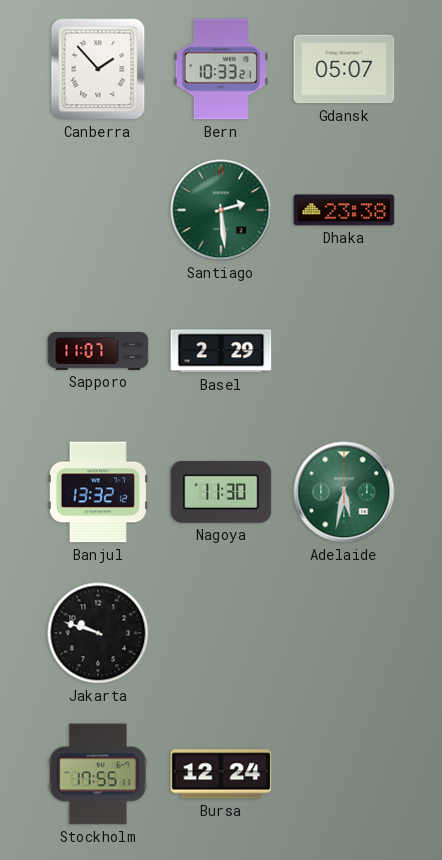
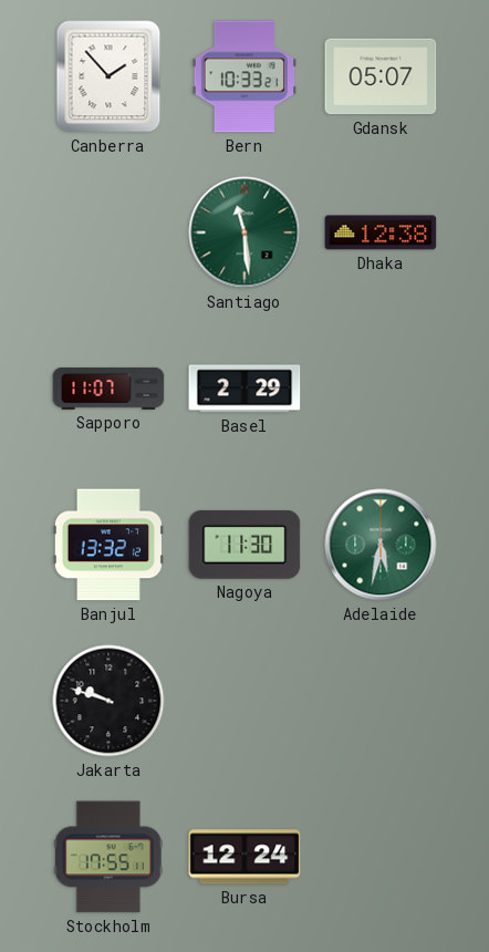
Santiago: 2:29 -> 11:29
Dhaka: 23:38 -> 12:38
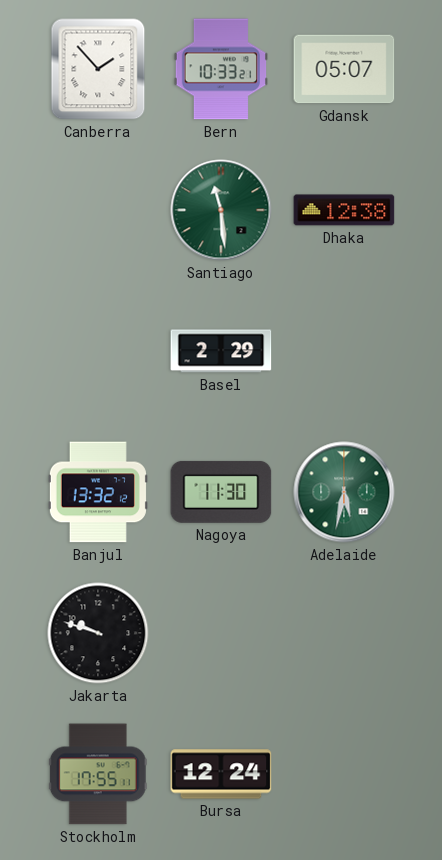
Sapporo: 11:07 -> none
